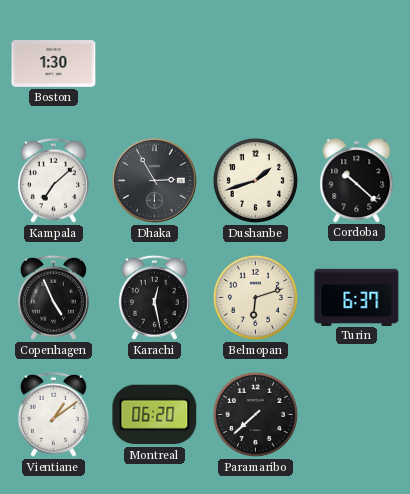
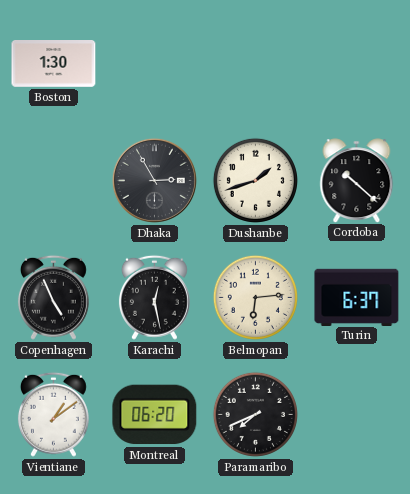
Kampala: 7:08 -> none
Belmopan: 6:12 -> 6:14
Paramaribo: 7:38 -> 7:41
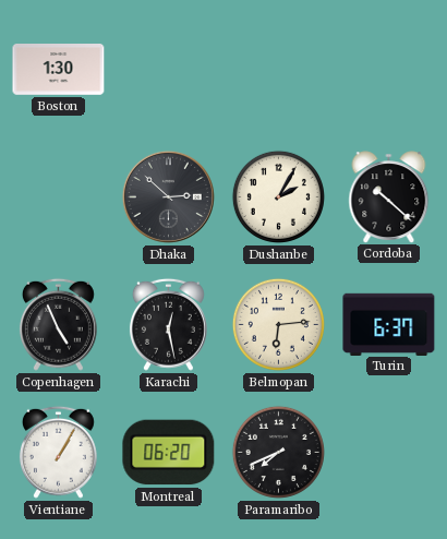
Dhaka: 2:55 -> 2:52
Dushanbe: 1:42 -> 2:05
Vientiane: 1:09 -> 1:05
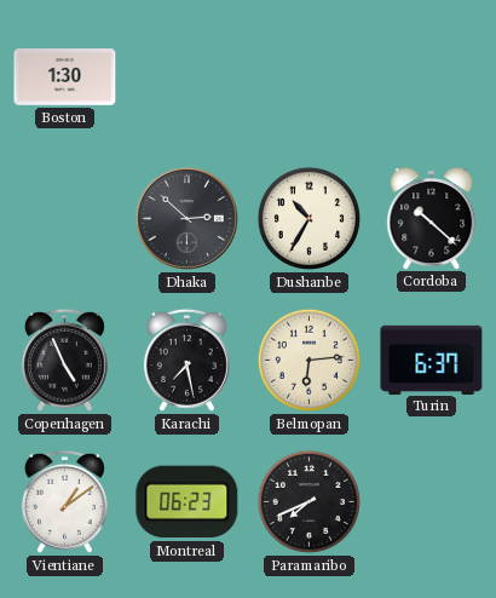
Dushanbe: 2:05 -> 10:35
Karachi: 12:28 -> 7:28
Vientiane: 1:05 -> 1:09
Montreal: 06:20 -> 06:23
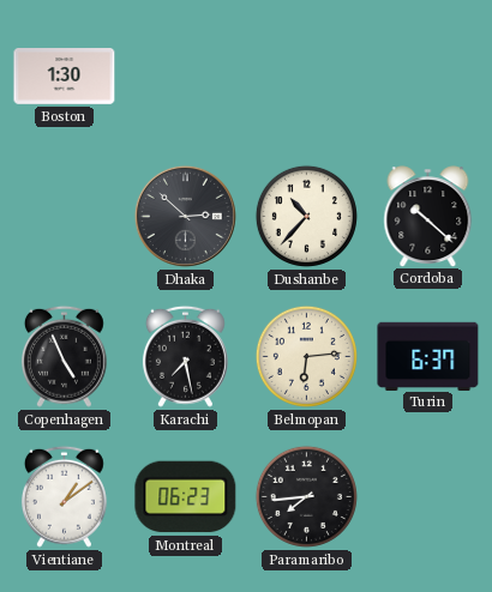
Dushanbe: 10:35 -> 10:37
Paramaribo: 7:41 -> 7:44
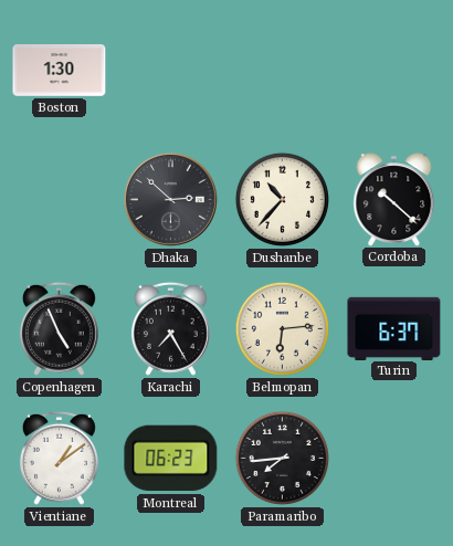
Karachi: 7:28 -> 7:25
